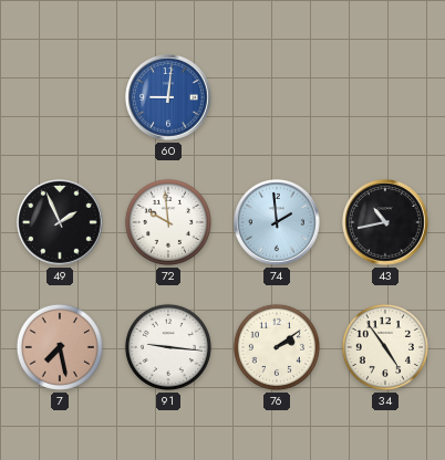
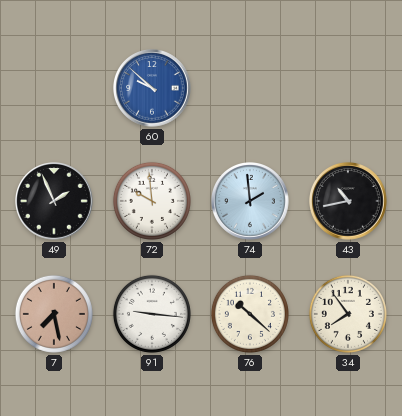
60: 9:01 -> 9:52
76: 2:09 -> 10:22
34: 4:54 -> 7:54
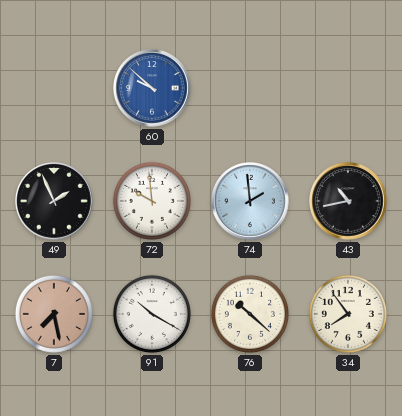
91: 9:16 -> 10:20
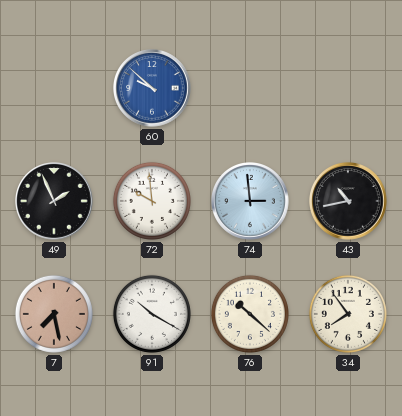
74: 1:59 -> 2:59
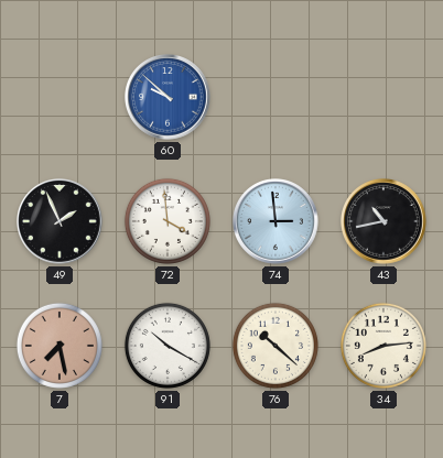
72: 9:59 -> 3:59
34: 7:54 -> 8:14
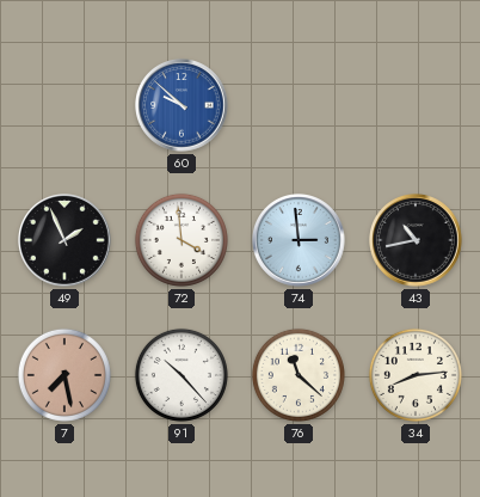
91: 10:20 -> 10:23
76: 10:22 -> 11:22
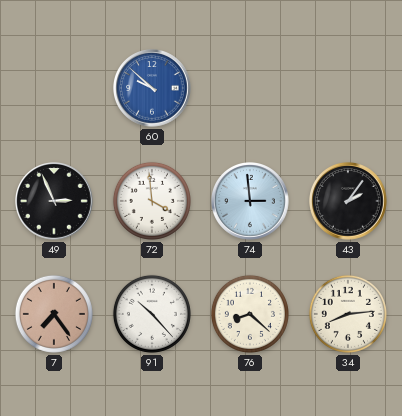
49: 1:56 -> 2:56
43: 10:43 -> 2:06
7: 7:28 -> 7:24
76: 11:22 -> 8:22
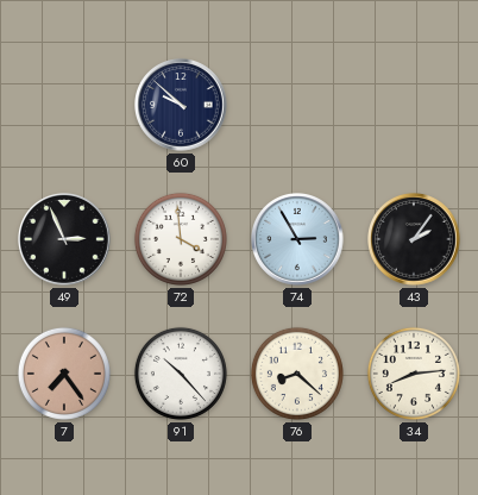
60 dial: blue -> navy
74: 2:59 -> 2:55
